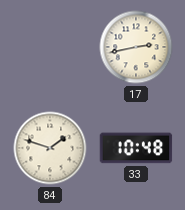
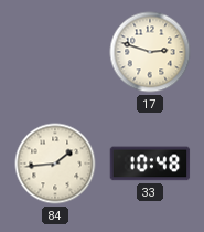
17: 2:43 -> 2:48
84: 1:48 -> 1:44
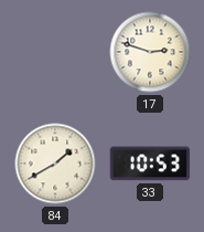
84: 1:44 -> 1:40
33: 10:48 -> 10:53
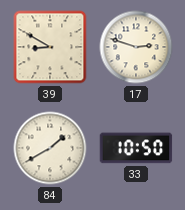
39: none -> 8:50
33: 10:53 -> 10:50
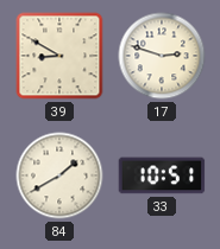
33: 10:50 -> 10:51
